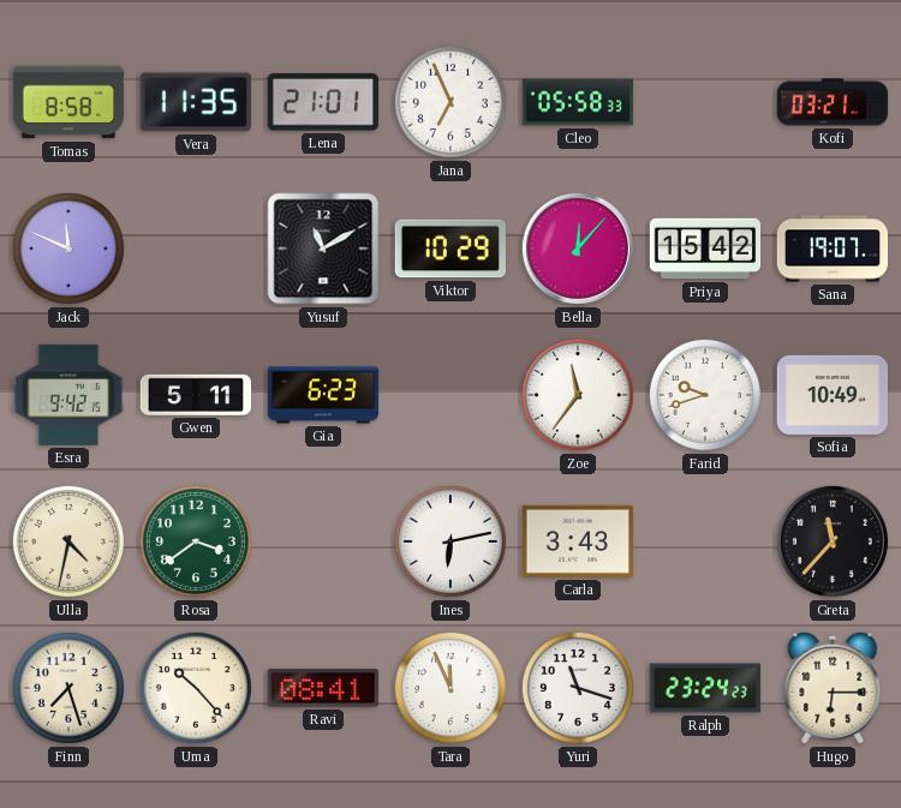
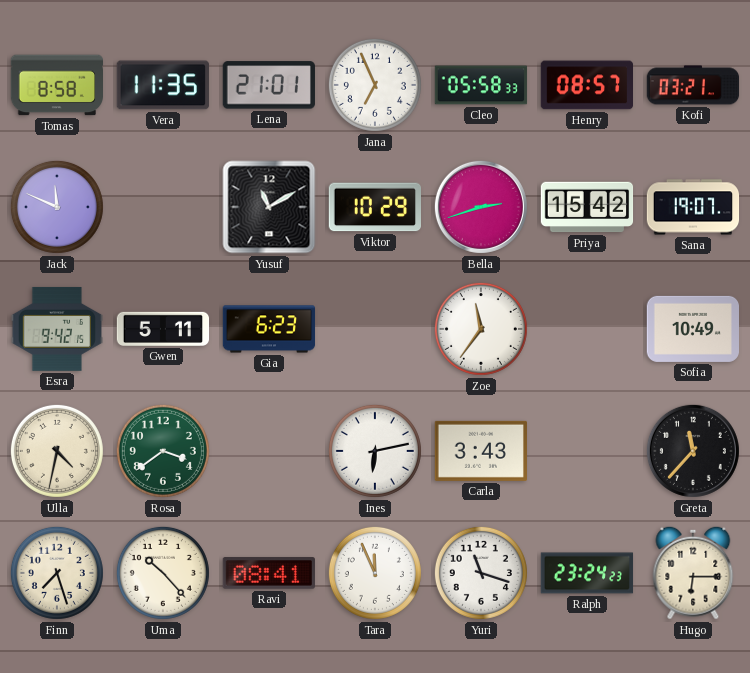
Henry: none -> 08:57
Bella: 12:07 -> 2:42
Farid: 9:42 -> none
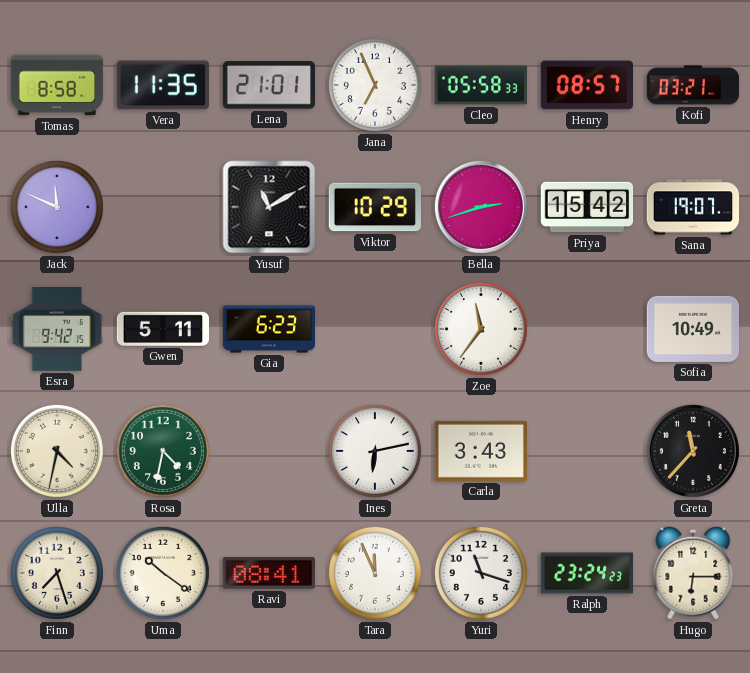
Rosa: 3:39 -> 4:32
Uma: 10:23 -> 10:21
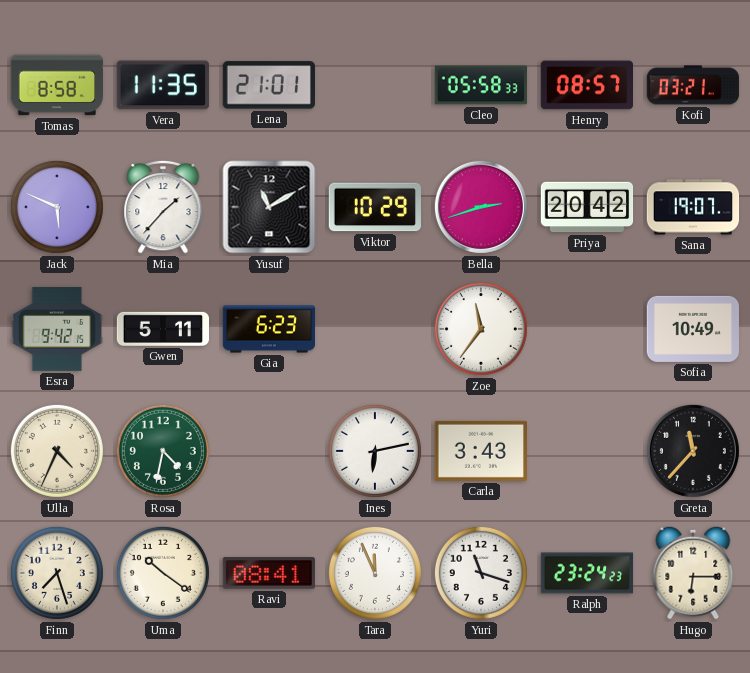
Jana: 6:56 -> none
Jack: 11:49 -> 5:49
Mia: none -> 1:37
Priya: 15:42 -> 20:42
Ulla: 4:32 -> 4:34
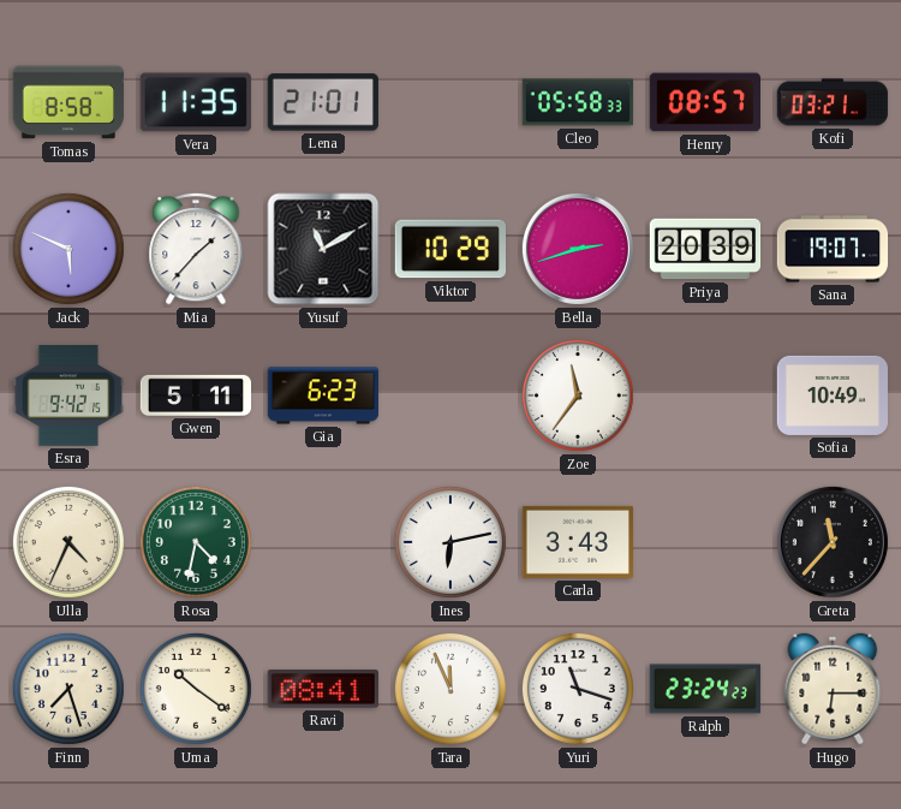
Priya: 20:42 -> 20:39
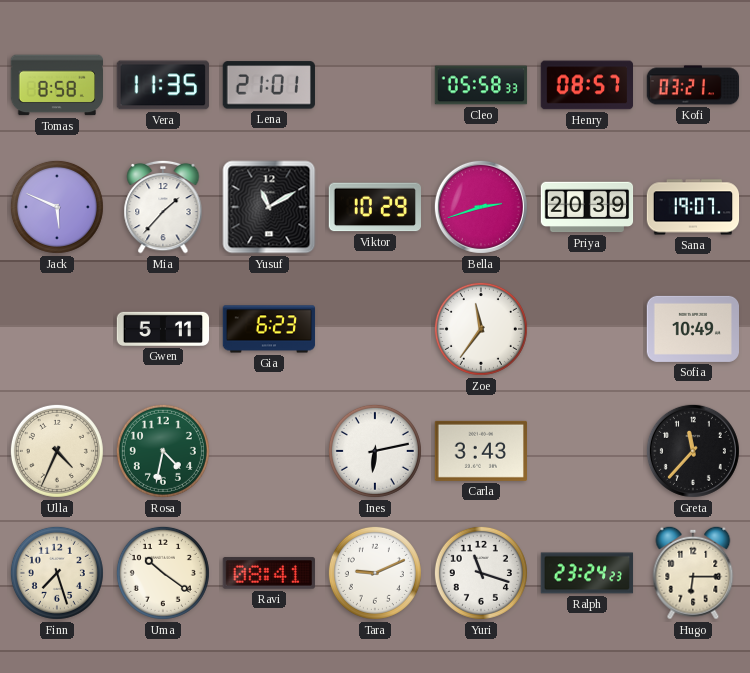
Esra: 9:42 -> none
Tara: 11:56 -> 9:11
